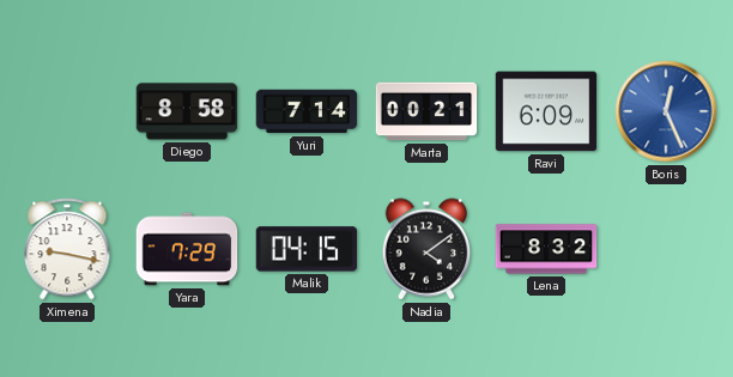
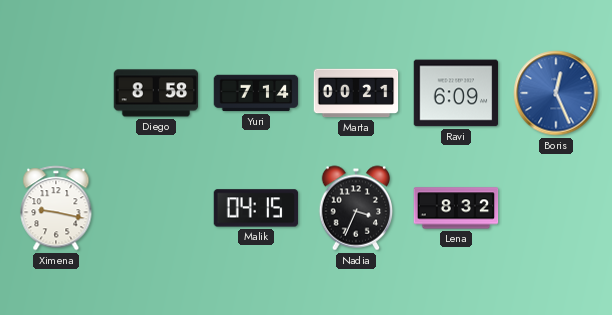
Yara: 7:29 -> none
Nadia: 4:09 -> 3:34
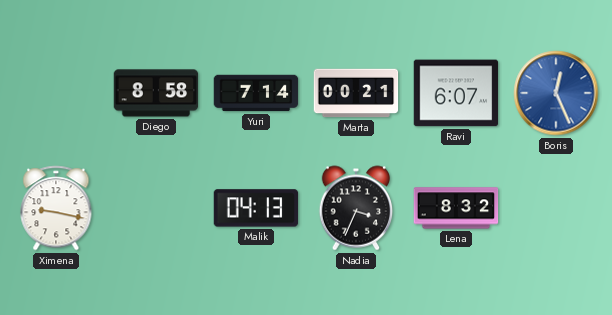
Ravi: 6:09 -> 6:07
Malik: 04:15 -> 04:13
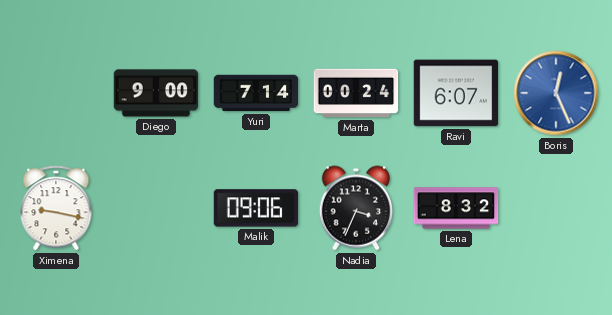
Diego: 8:58 -> 9:00
Marta: 00:21 -> 00:24
Malik: 04:13 -> 09:06
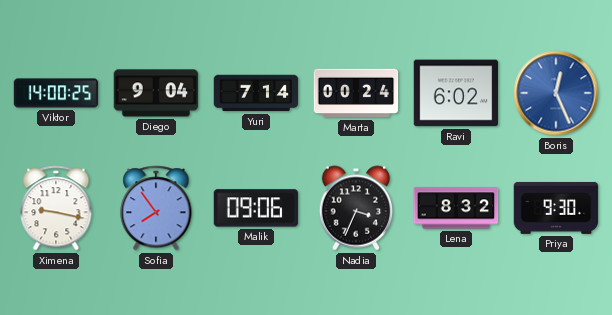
Viktor: none -> 14:00
Diego: 9:00 -> 9:04
Ravi: 6:07 -> 6:02
Sofia: none -> 7:54
Priya: none -> 9:30
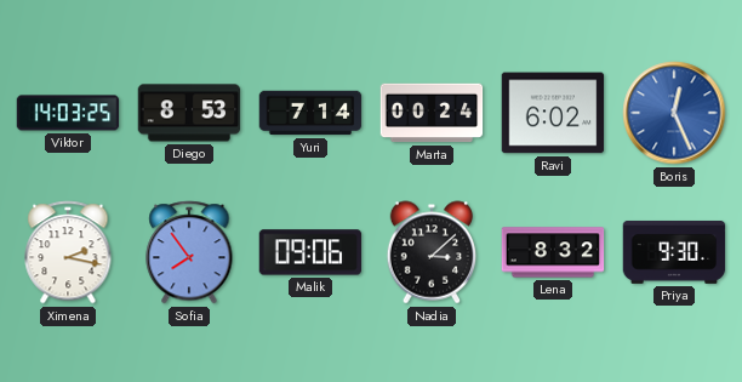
Viktor: 14:00 -> 14:03
Diego: 9:04 -> 8:53
Ximena: 9:17 -> 2:17
Nadia: 3:34 -> 3:08
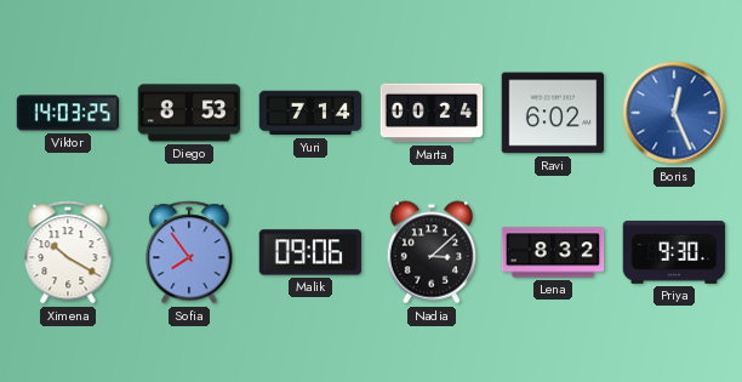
Ximena: 2:17 -> 10:20
